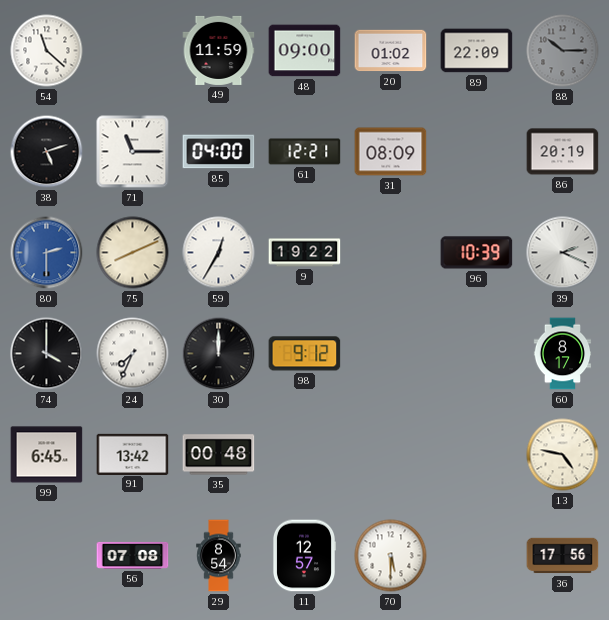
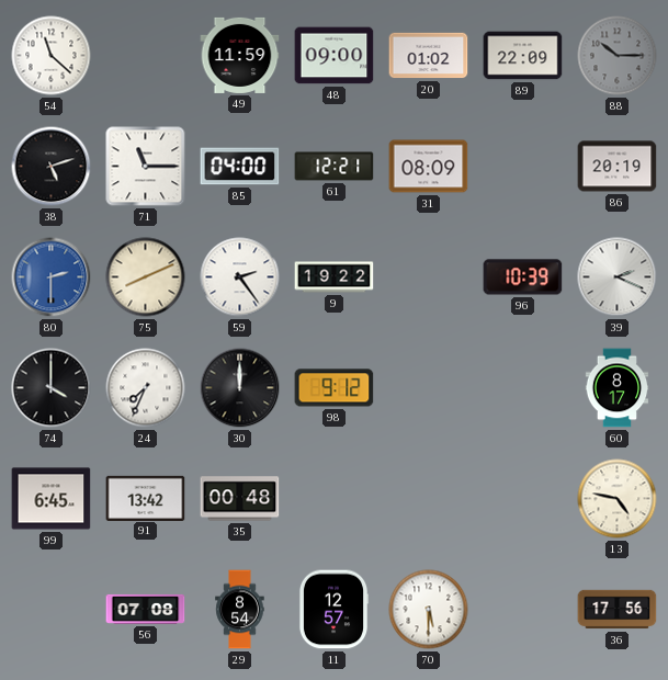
59: 12:35 -> 2:24
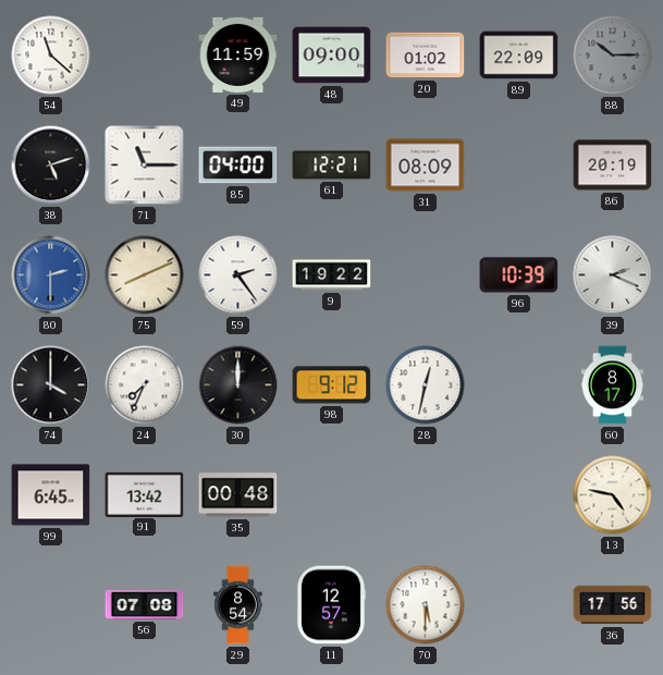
28: none -> 12:32
